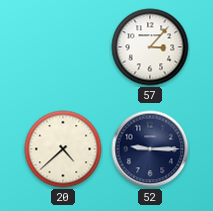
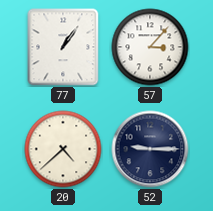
77: none -> 1:06
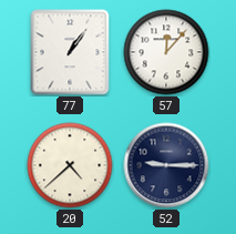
57: 3:07 -> 12:07
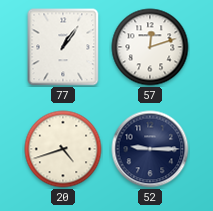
57: 12:07 -> 12:12
20: 4:38 -> 4:42
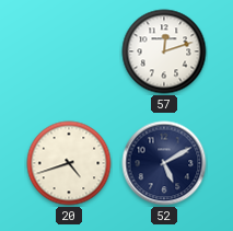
77: 1:06 -> none
52: 9:15 -> 5:10
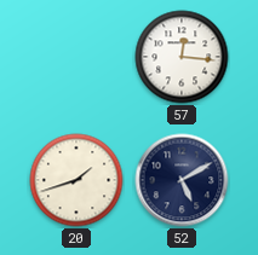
57: 12:12 -> 12:16
20: 4:42 -> 1:42
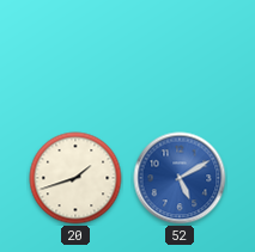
57: 12:16 -> none
52 dial: navy -> blue
